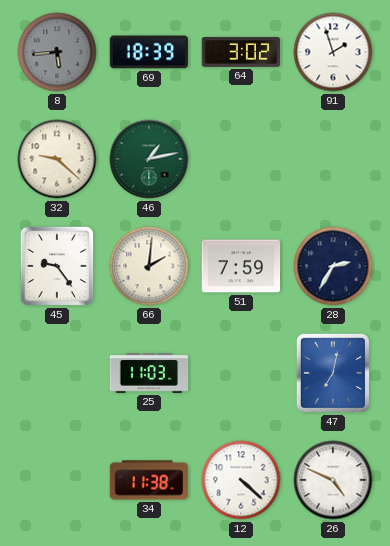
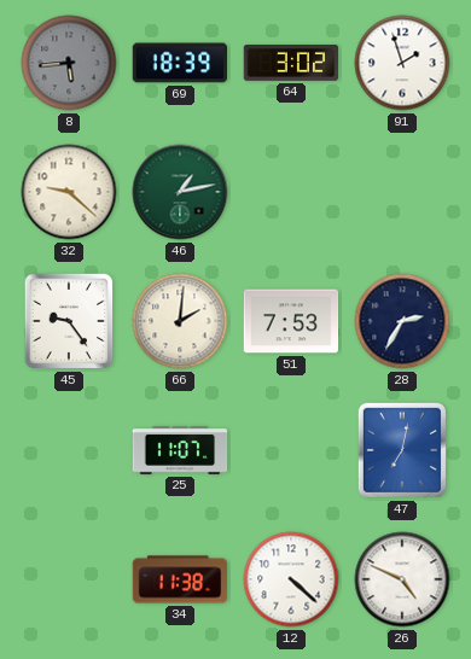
51: 7:59 -> 7:53
25: 11:03 -> 11:07
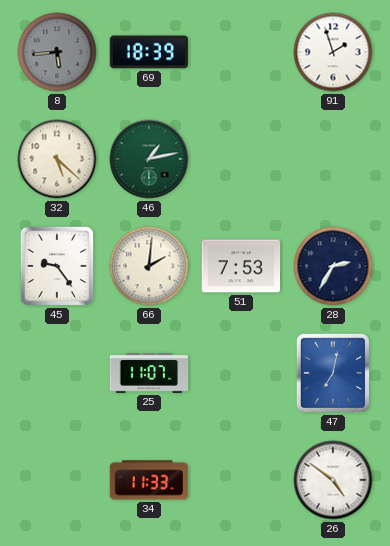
64: 3:02 -> none
32: 9:22 -> 5:22
34: 11:38 -> 11:33
12: 4:22 -> none
26: 4:49 -> 4:51
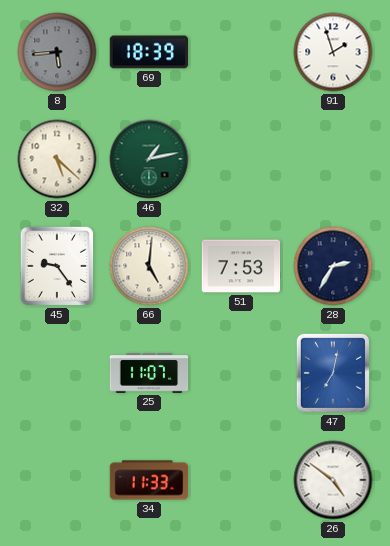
66: 2:01 -> 5:01
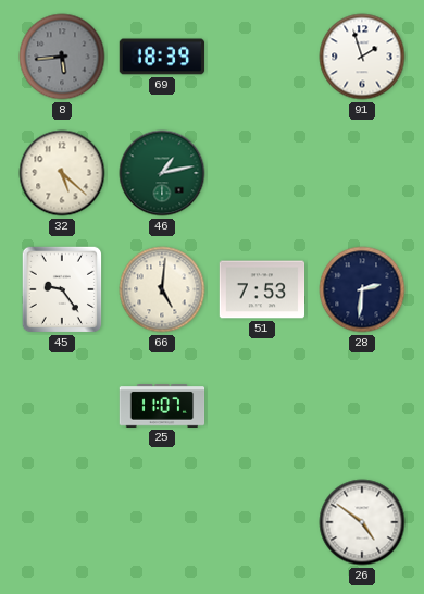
28: 2:35 -> 2:31
47: 7:02 -> none
34: 11:33 -> none
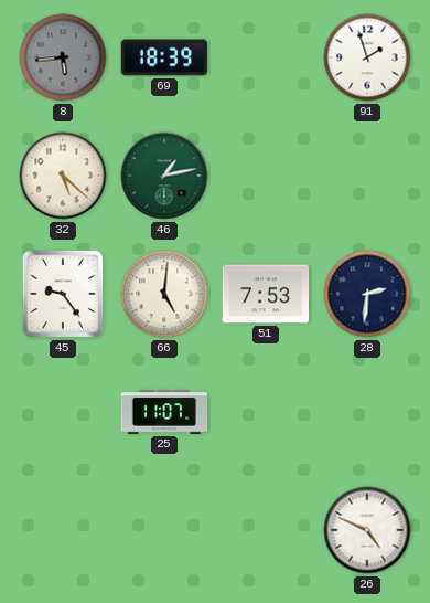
26: 4:51 -> 4:49
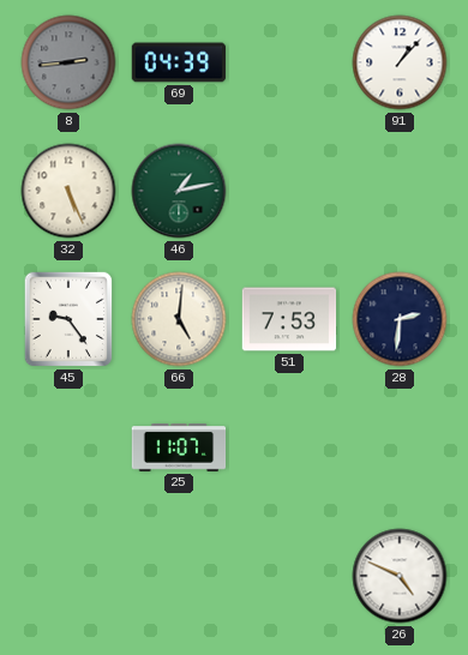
8: 5:44 -> 2:44
69: 18:39 -> 04:39
91: 1:57 -> 1:07
32: 5:22 -> 5:26
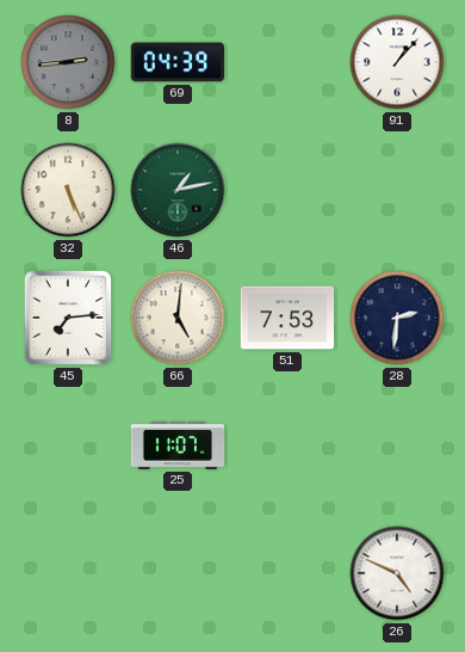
45: 9:24 -> 7:14
